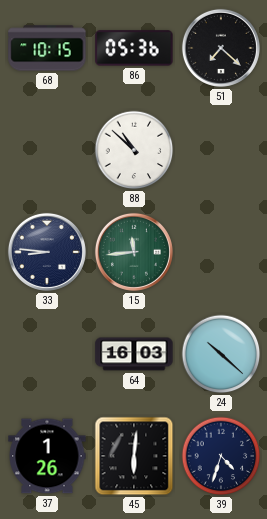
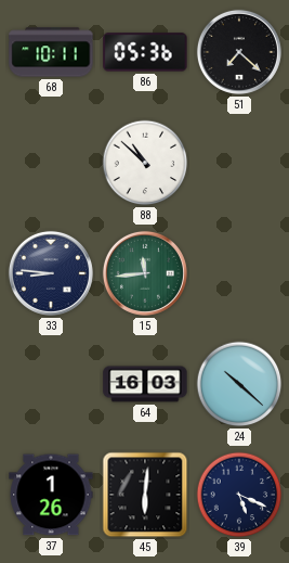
68: 10:15 -> 10:11
39: 4:33 -> 5:19
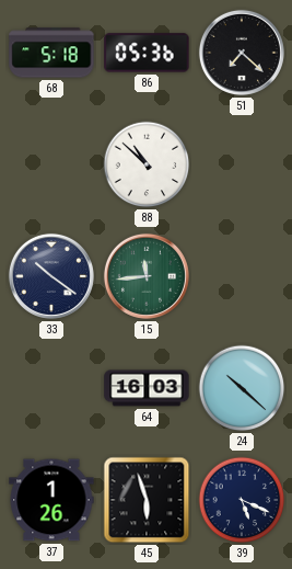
68: 10:11 -> 5:18
33: 8:46 -> 10:21
45: 6:01 -> 5:57
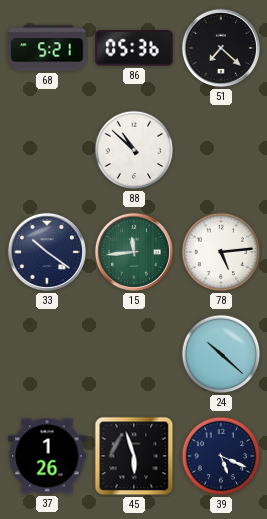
68: 5:18 -> 5:21
78: none -> 5:14
64: 16:03 -> none
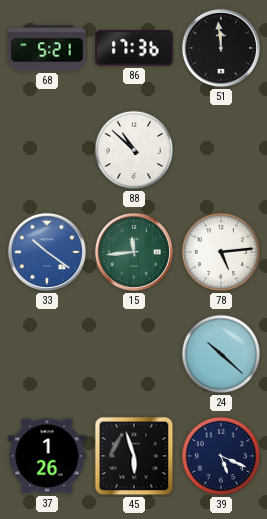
86: 05:36 -> 17:36
51: 7:22 -> 11:59
33 dial: navy -> blue
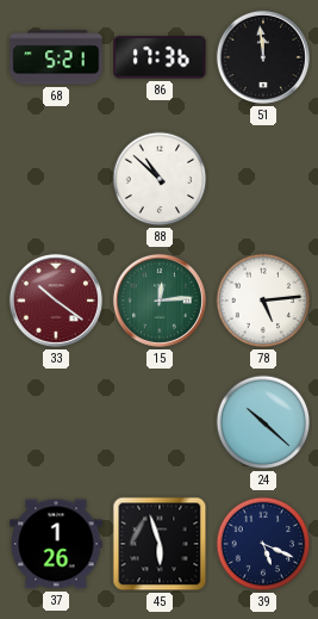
33 dial: blue -> burgundy
15: 11:44 -> 12:14
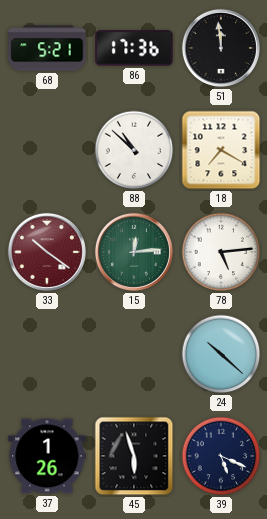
18: none -> 7:20
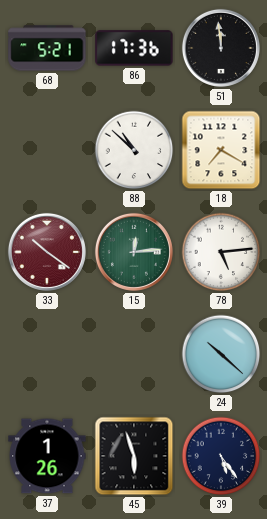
39: 5:19 -> 5:24
